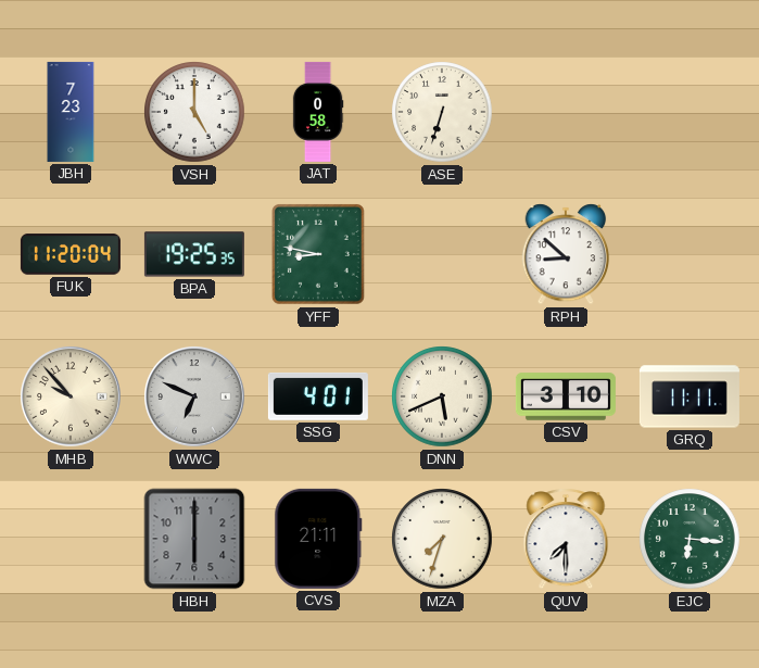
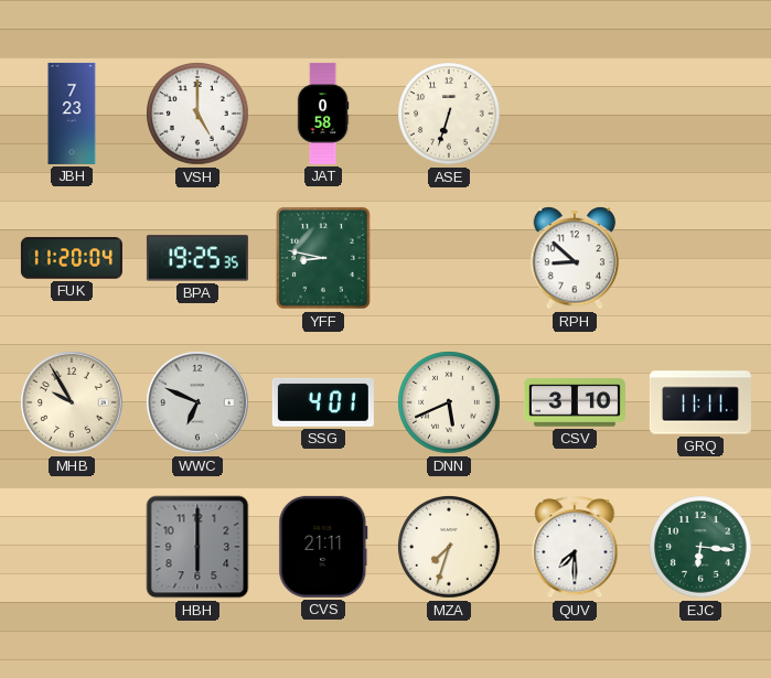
MHB: 9:53 -> 9:55
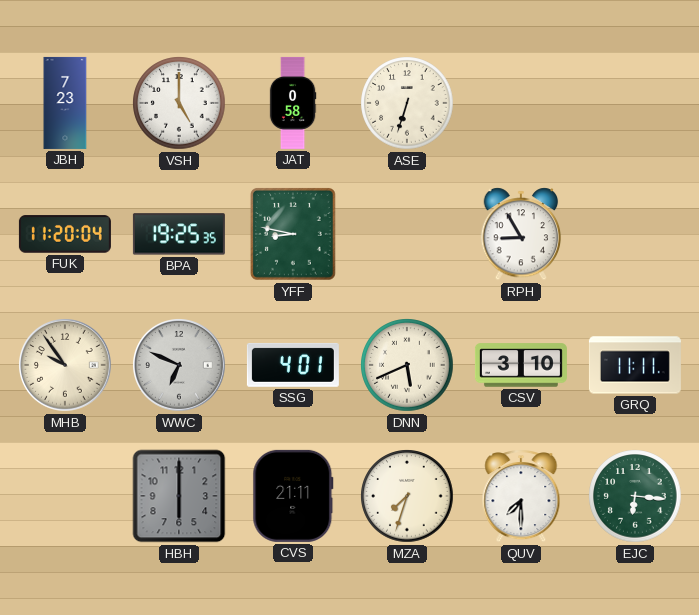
RPH: 8:52 -> 8:55
MHB: 9:55 -> 9:54
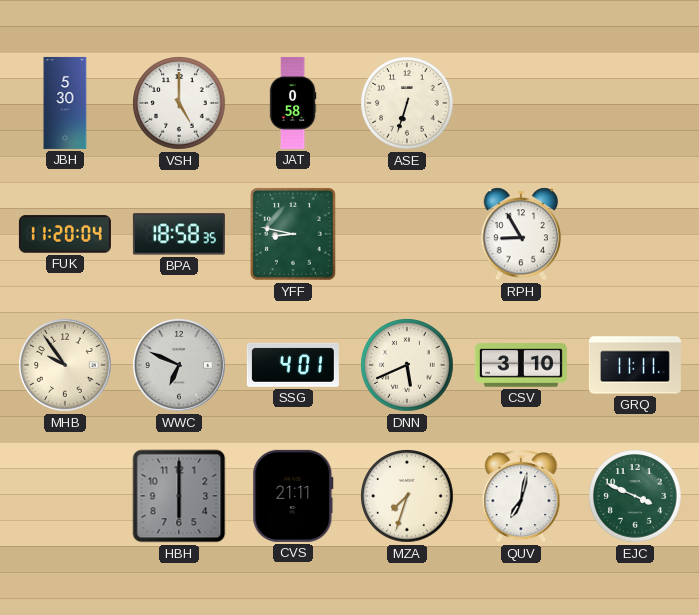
JBH: 7:23 -> 5:30
BPA: 19:25 -> 18:58
QUV: 7:30 -> 7:02
EJC: 6:16 -> 3:49
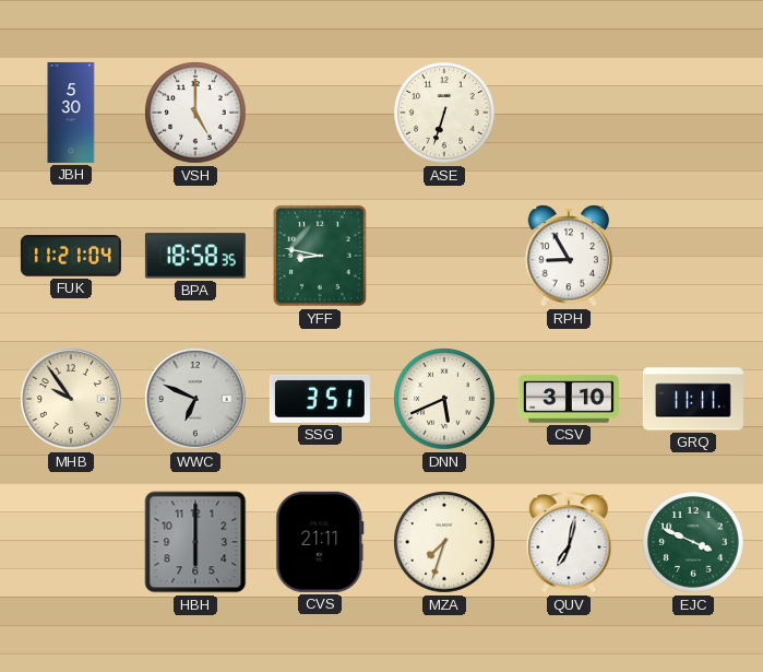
JAT: 0:58 -> none
FUK: 11:20 -> 11:21
SSG: 4:01 -> 3:51
